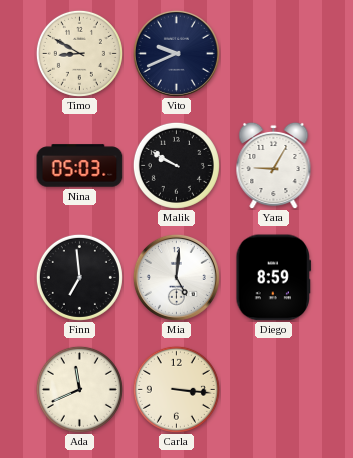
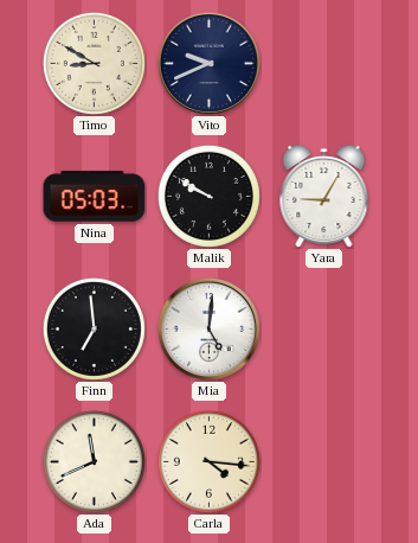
Diego: 8:59 -> none
Carla: 3:16 -> 4:16
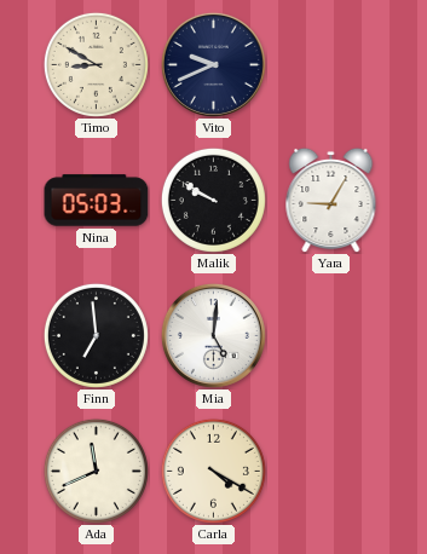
Carla: 4:16 -> 4:20
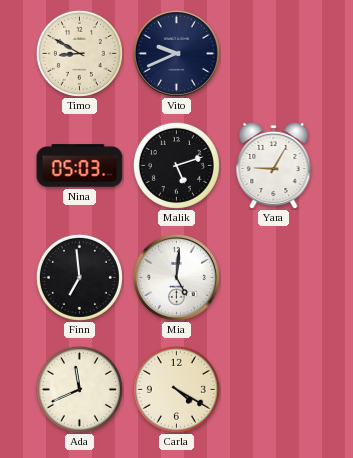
Malik: 9:50 -> 5:12
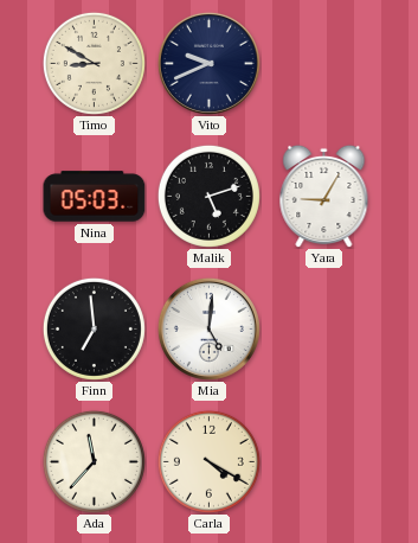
Ada: 11:41 -> 11:37
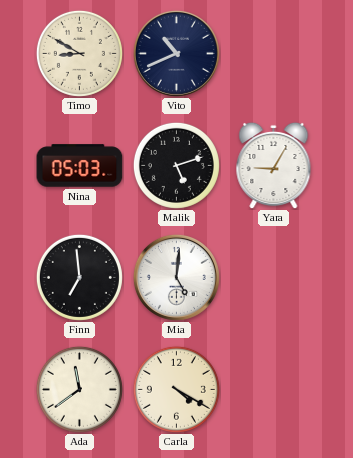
Vito: 9:41 -> 10:41
Ada: 11:37 -> 11:39
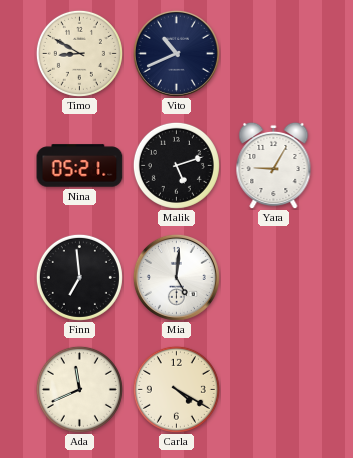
Nina: 05:03 -> 05:21
Ada: 11:39 -> 11:41
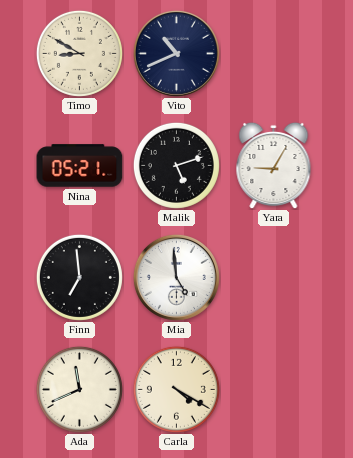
Mia: 5:01 -> 4:59
